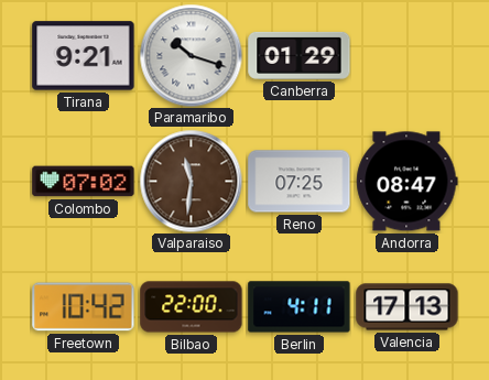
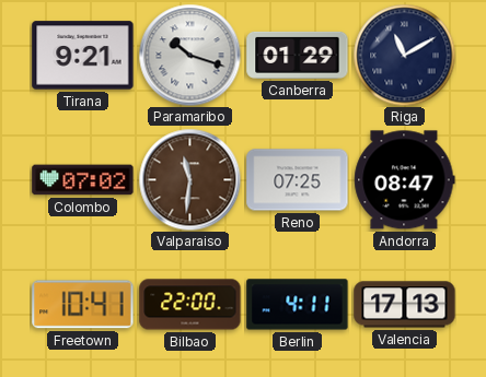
Riga: none -> 11:10
Freetown: 10:42 -> 10:41
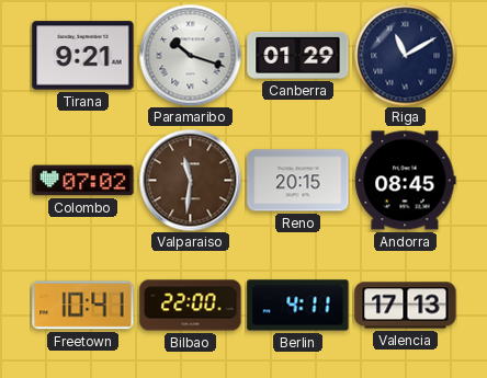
Reno: 07:25 -> 20:15
Andorra: 08:47 -> 08:45
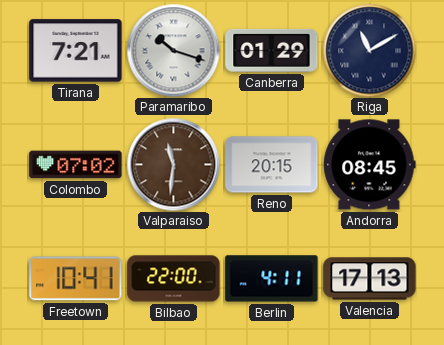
Tirana: 9:21 -> 7:21
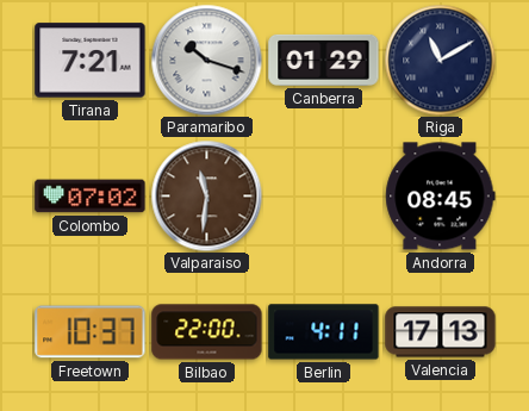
Reno: 20:15 -> none
Freetown: 10:41 -> 10:37
